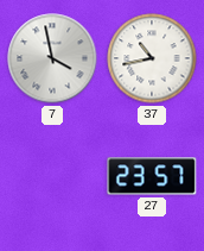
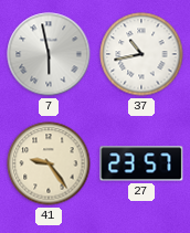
7: 3:58 -> 5:58
41: none -> 9:24
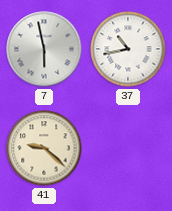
41: 9:24 -> 9:22
27: 23:57 -> none
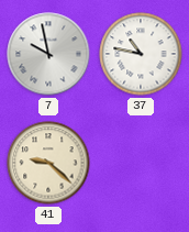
7: 5:58 -> 9:58
37: 10:43 -> 10:47
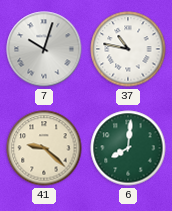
7: 9:58 -> 10:03
6: none -> 8:01
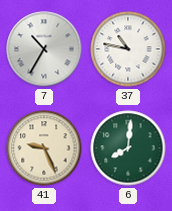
7: 10:03 -> 10:35
41: 9:22 -> 9:26
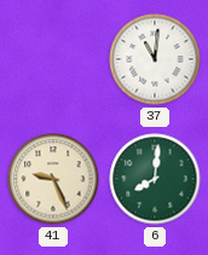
7: 10:35 -> none
37: 10:47 -> 11:01
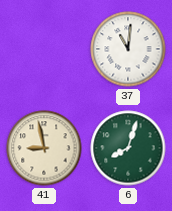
41: 9:26 -> 8:58
6: 8:01 -> 8:03
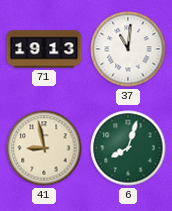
71: none -> 19:13
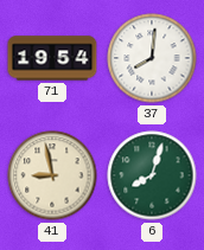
71: 19:13 -> 19:54
37: 11:01 -> 8:01
